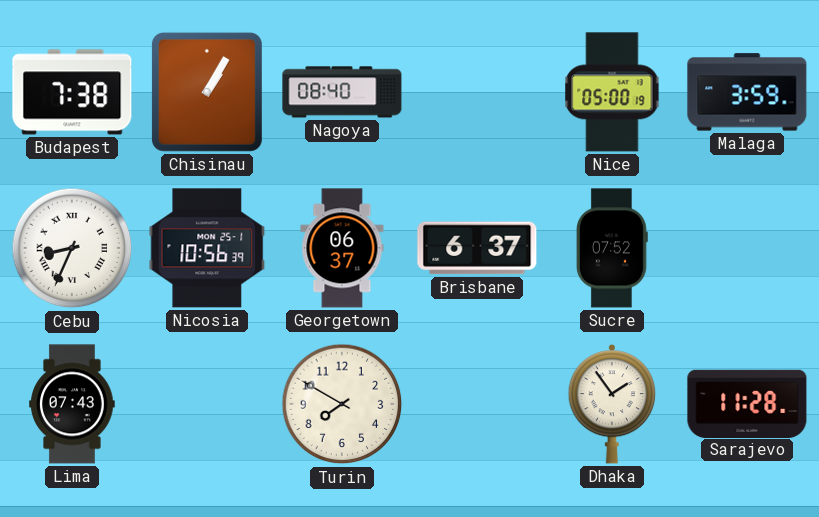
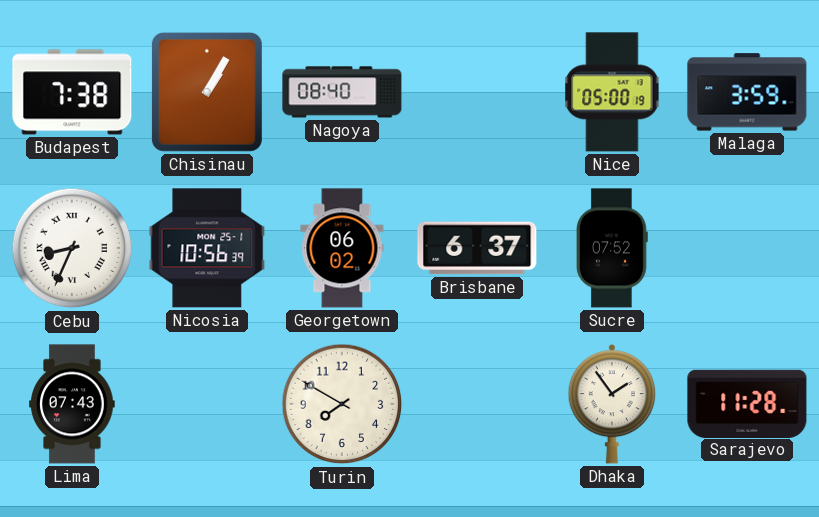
Georgetown: 06:37 -> 06:02
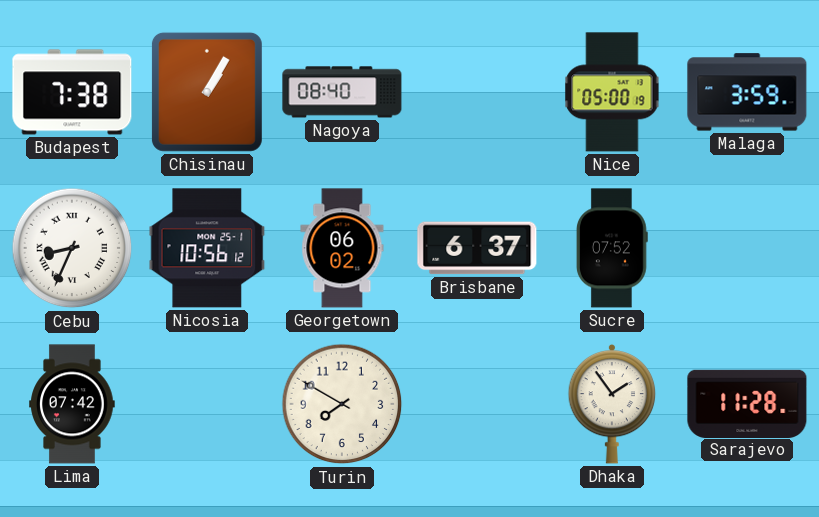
Nicosia: 10:56:39 -> 10:56:12
Lima: 07:43 -> 07:42
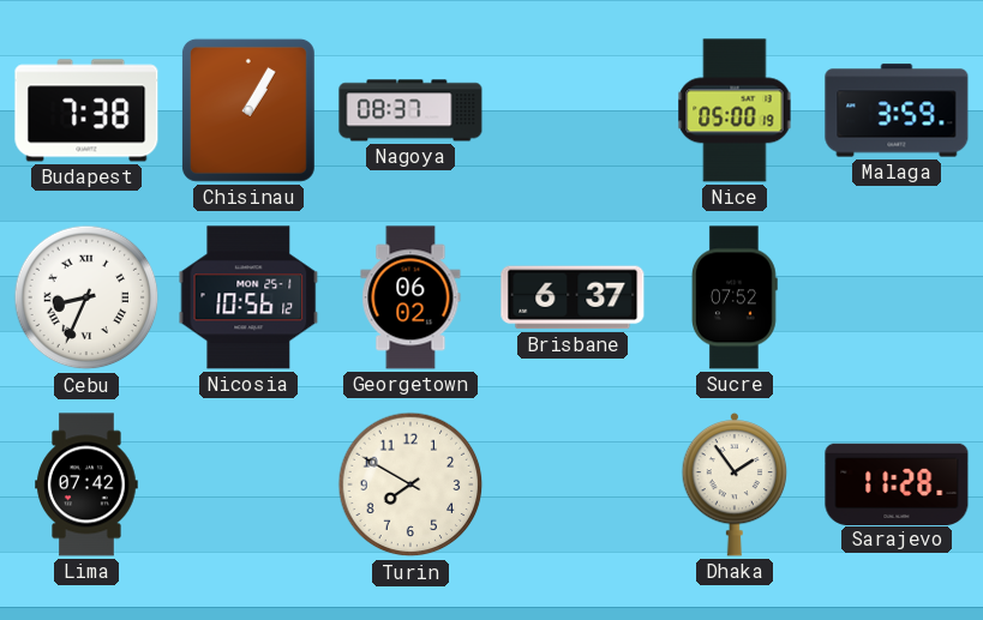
Nagoya: 08:40 -> 08:37
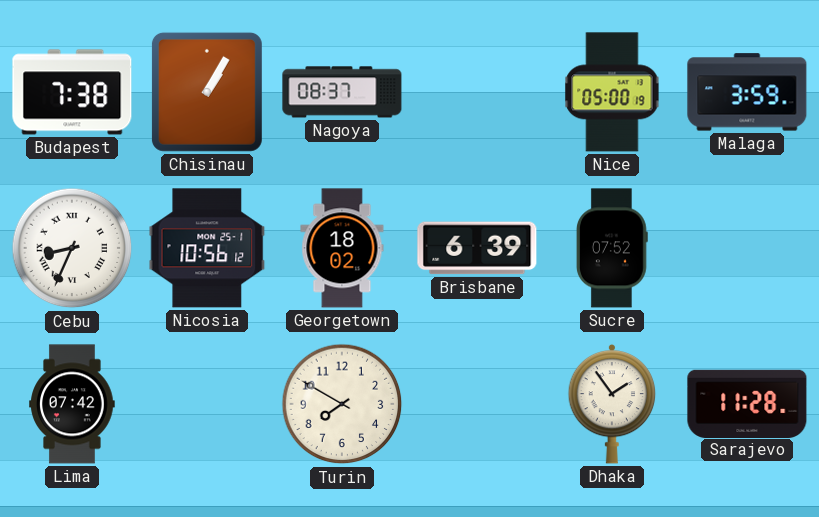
Georgetown: 06:02 -> 18:02
Brisbane: 6:37 -> 6:39
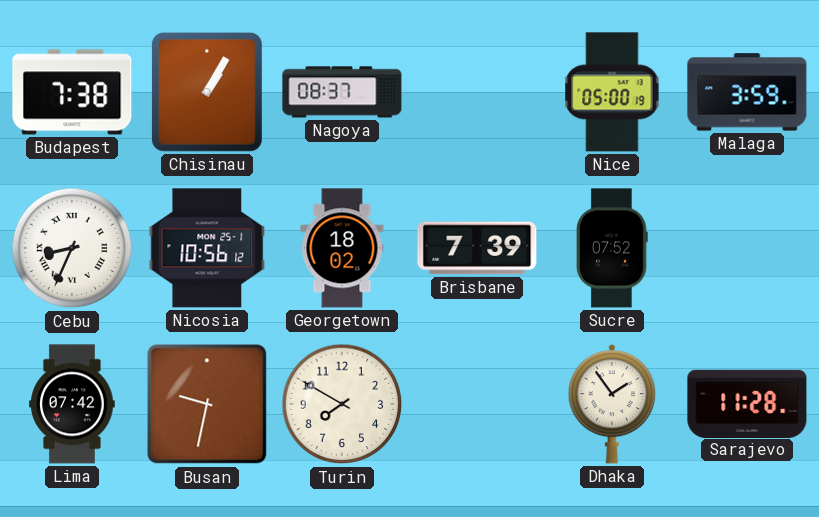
Brisbane: 6:39 -> 7:39
Busan: none -> 9:32
